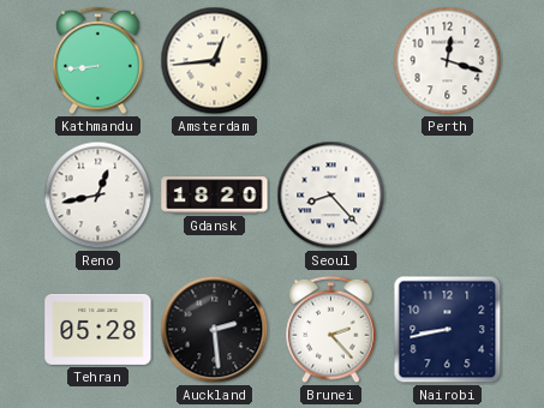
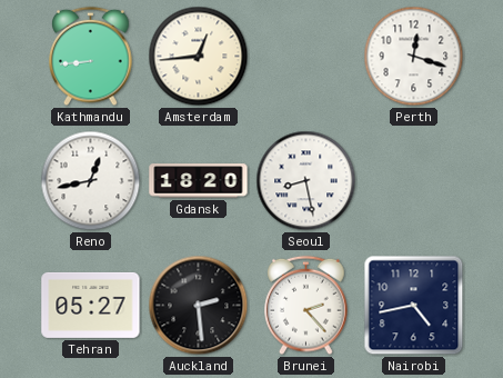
Seoul: 8:23 -> 8:28
Tehran: 05:28 -> 05:27
Nairobi: 8:43 -> 4:43
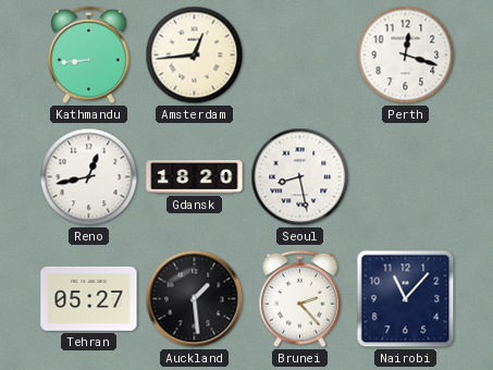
Auckland: 2:29 -> 1:29
Nairobi: 4:43 -> 11:07
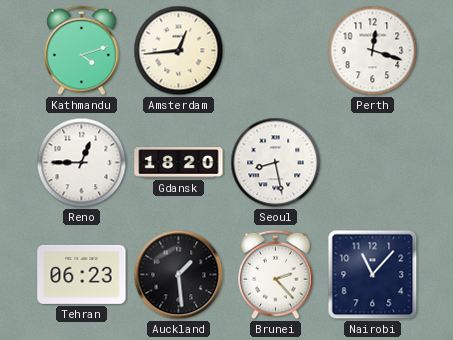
Kathmandu: 8:44 -> 4:12
Reno: 12:43 -> 12:45
Tehran: 05:27 -> 06:23
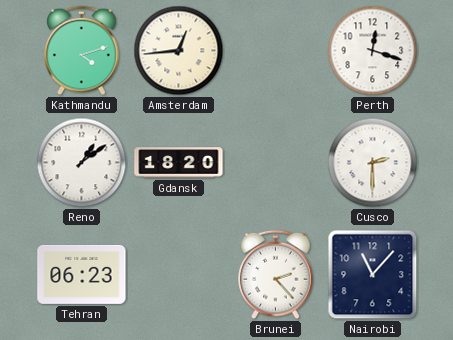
Reno: 12:45 -> 1:09
Seoul: 8:28 -> none
Cusco: none -> 2:30
Auckland: 1:29 -> none
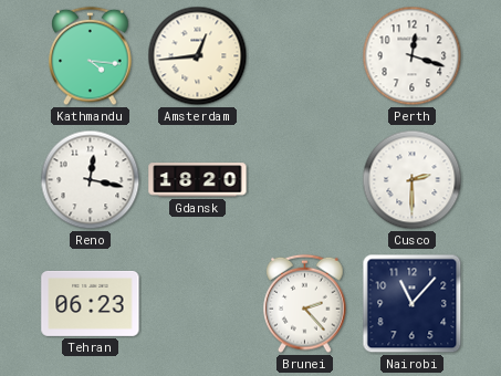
Kathmandu: 4:12 -> 4:16
Reno: 1:09 -> 12:17
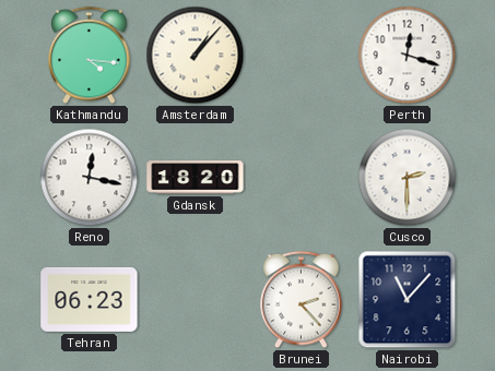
Amsterdam: 12:44 -> 1:07
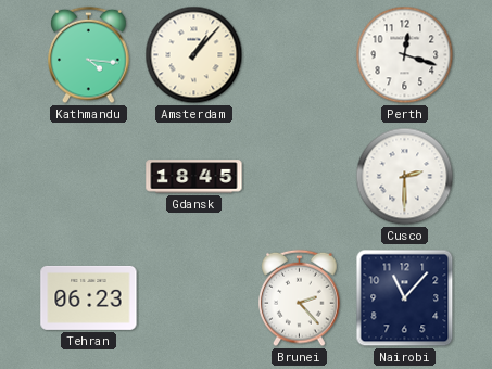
Reno: 12:17 -> none
Gdansk: 18:20 -> 18:45
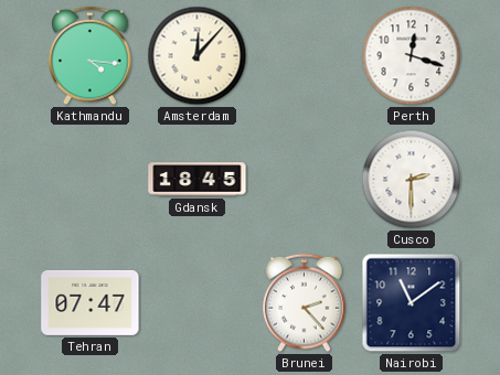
Amsterdam: 1:07 -> 12:07
Tehran: 06:23 -> 07:47
Nairobi: 11:07 -> 11:09
